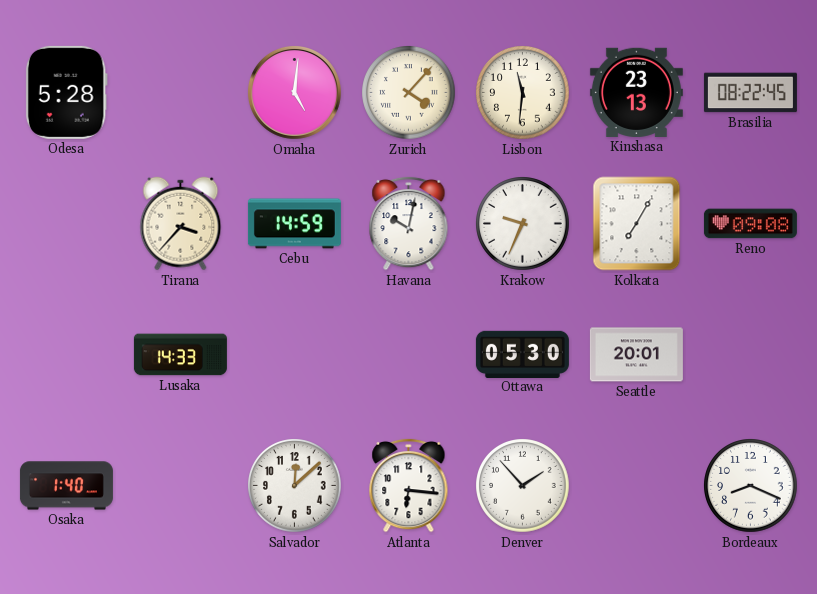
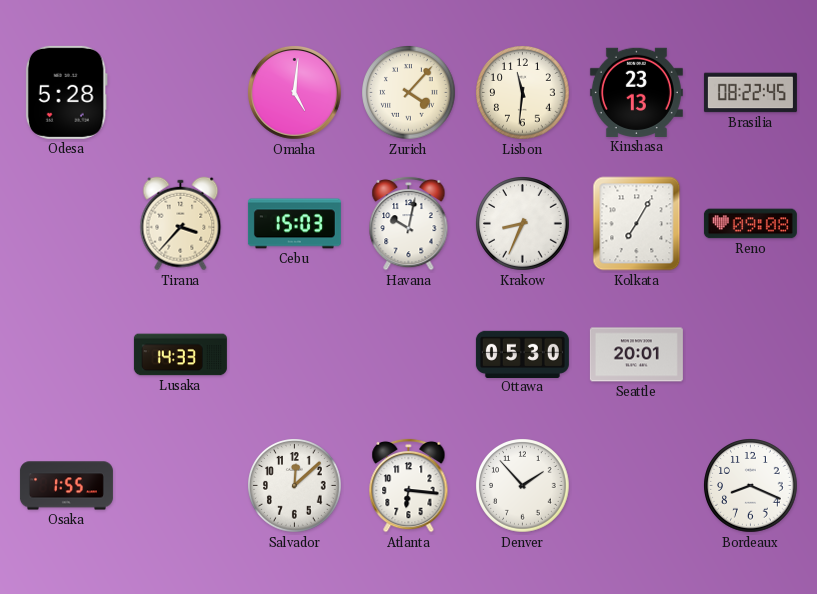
Cebu: 14:59 -> 15:03
Krakow: 9:34 -> 8:34
Osaka: 1:40 -> 1:55
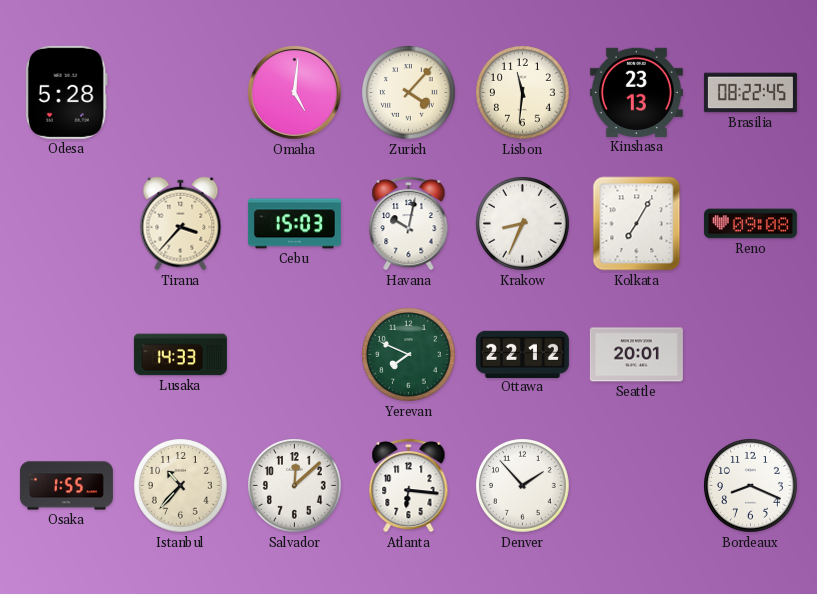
Yerevan: none -> 7:49
Ottawa: 05:30 -> 22:12
Istanbul: none -> 10:37
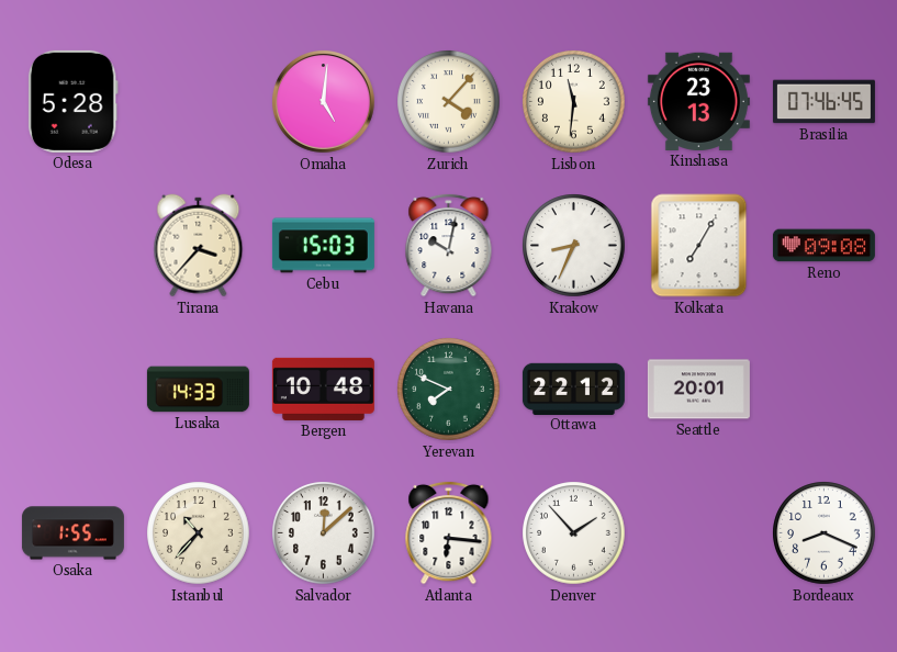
Brasilia: 08:22 -> 07:46
Bergen: none -> 10:48
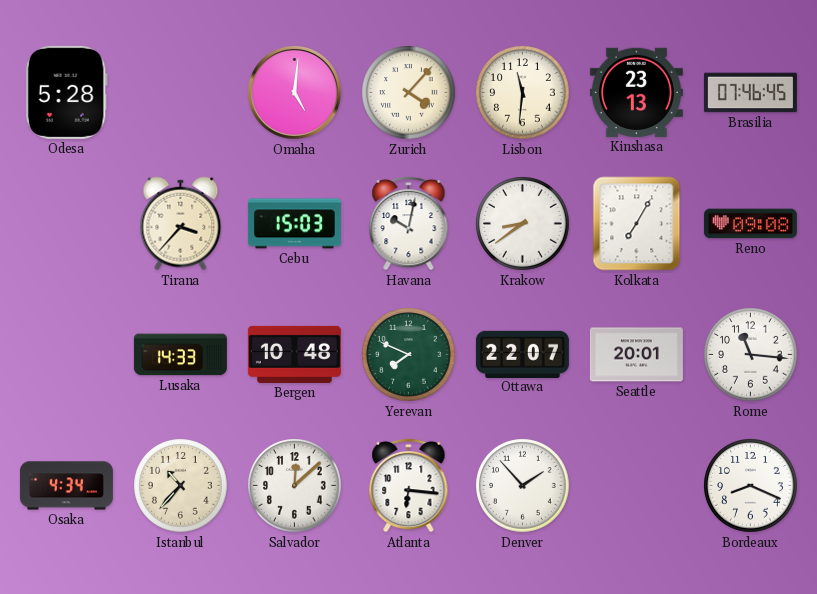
Krakow: 8:34 -> 8:39
Ottawa: 22:12 -> 22:07
Rome: none -> 11:16
Osaka: 1:55 -> 4:34
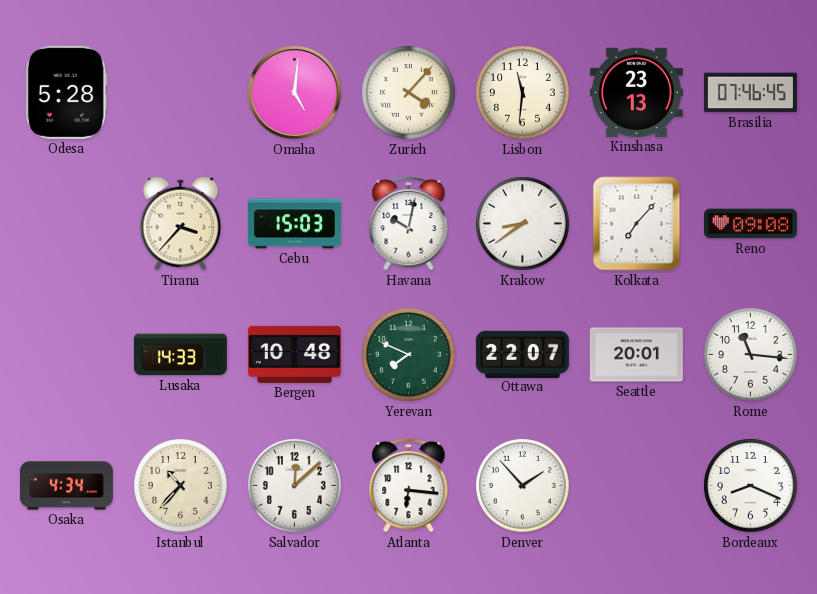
Kolkata: 7:05 -> 7:07
